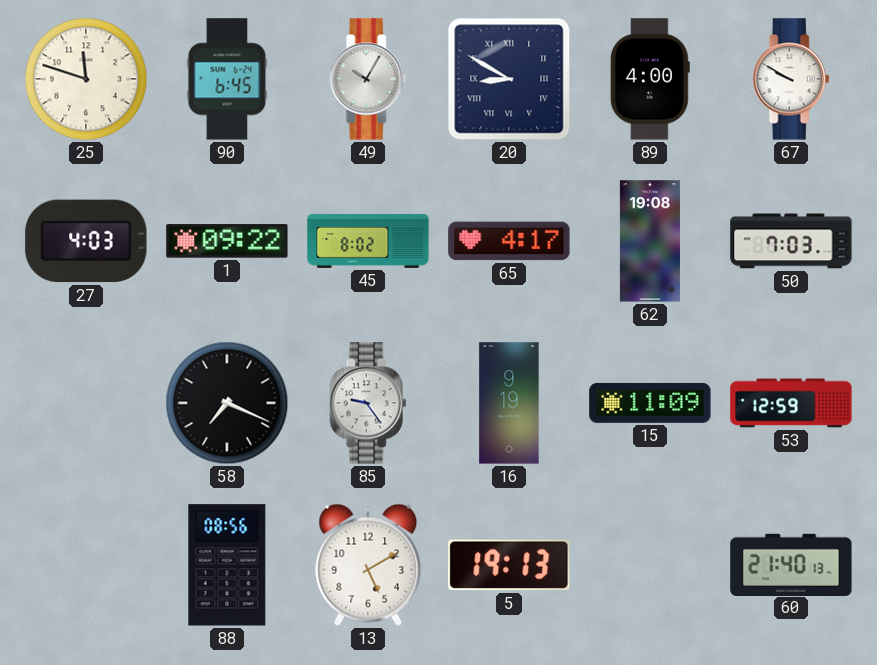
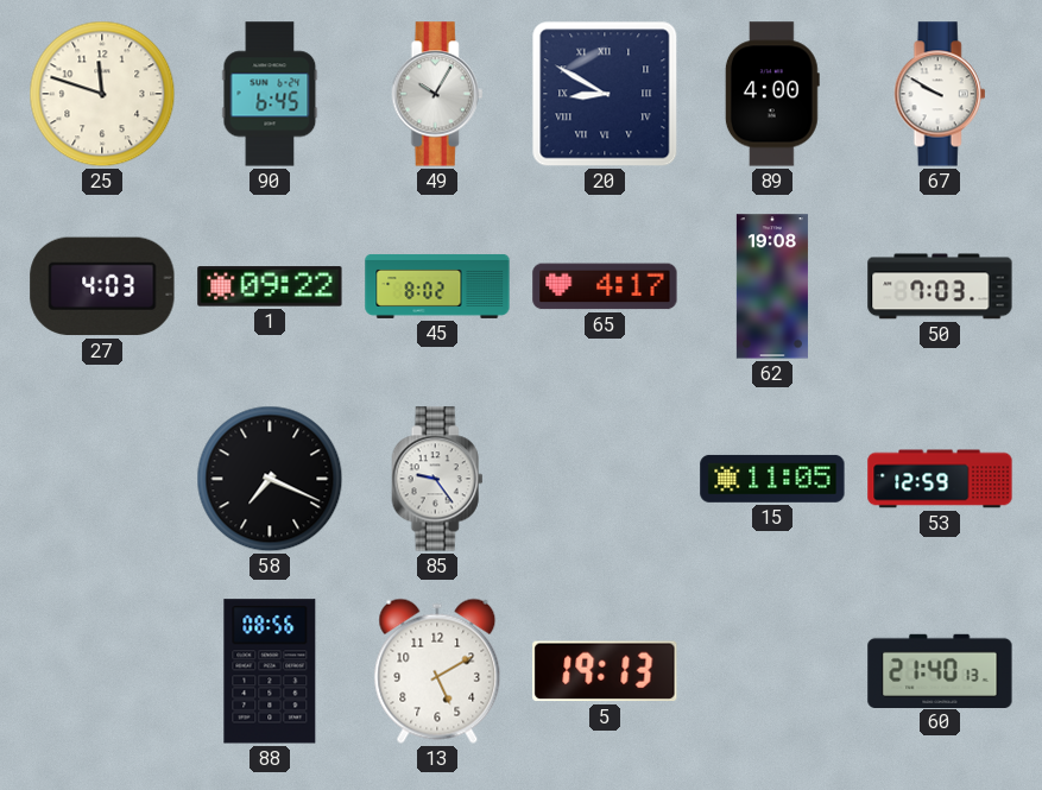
16: 9:19 -> none
15: 11:09 -> 11:05
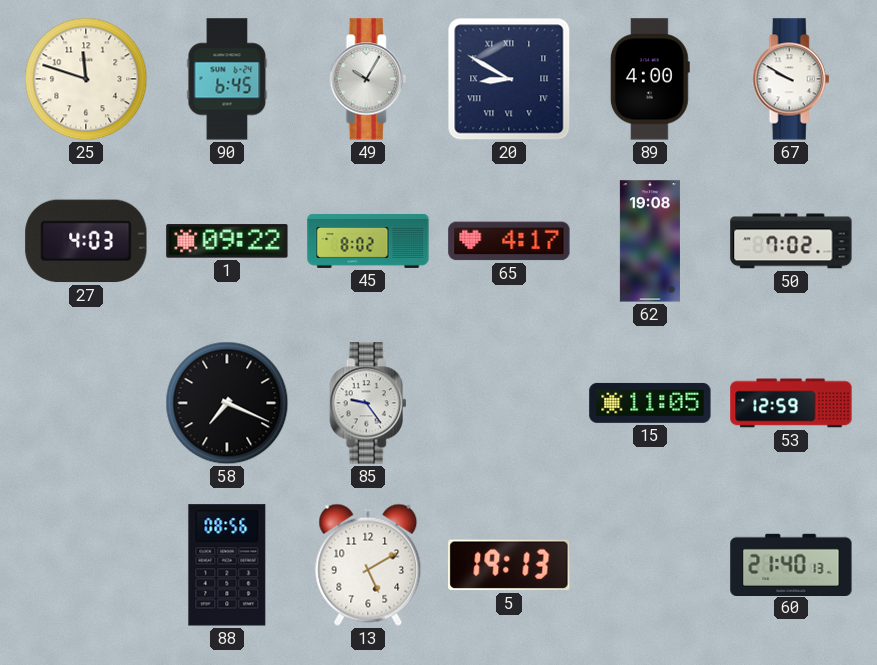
50: 7:03 -> 7:02
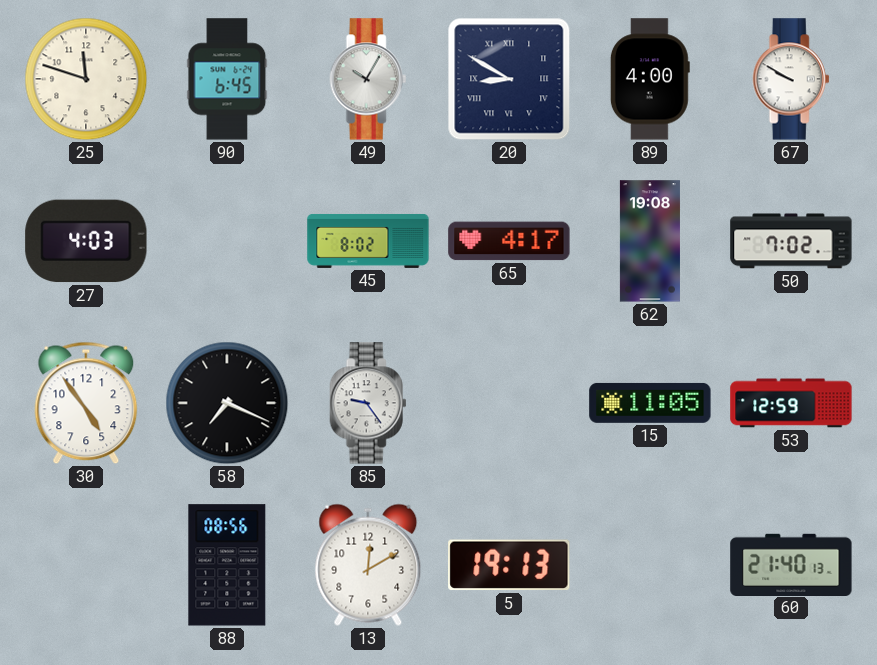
1: 09:22 -> none
30: none -> 4:54
13: 5:10 -> 12:10
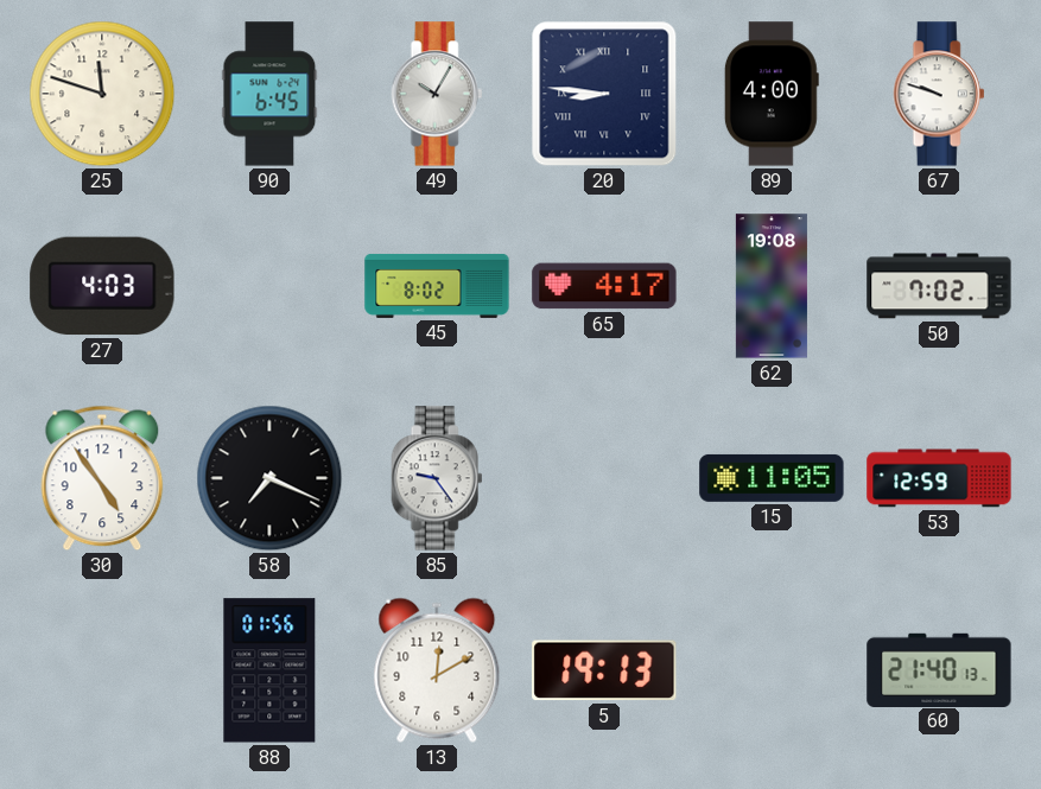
20: 8:50 -> 8:46
67: 9:50 -> 9:48
88: 08:56 -> 01:56
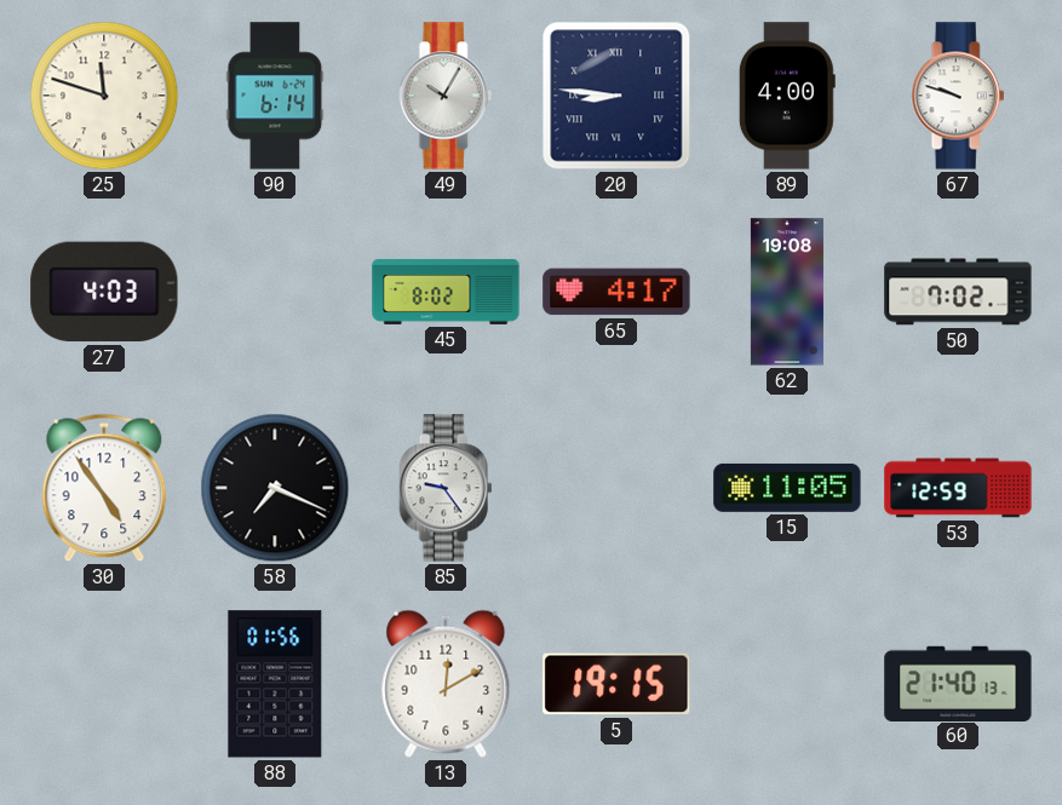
90: 6:45 -> 6:14
5: 19:13 -> 19:15
